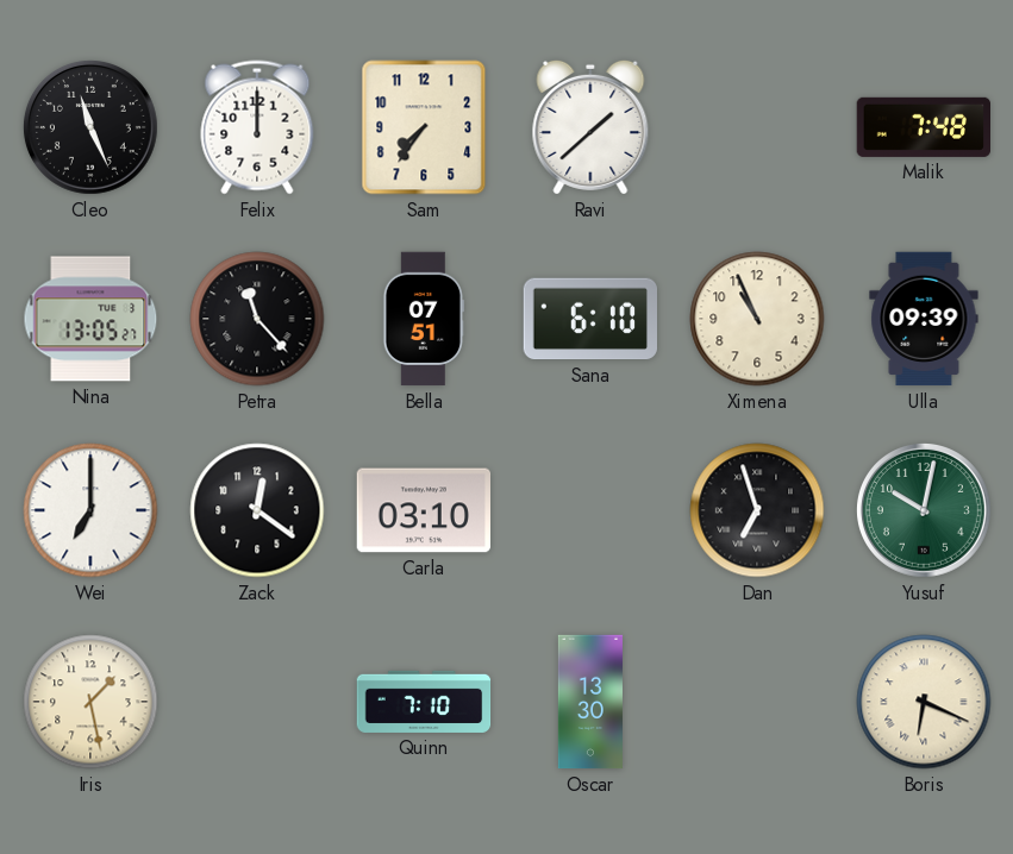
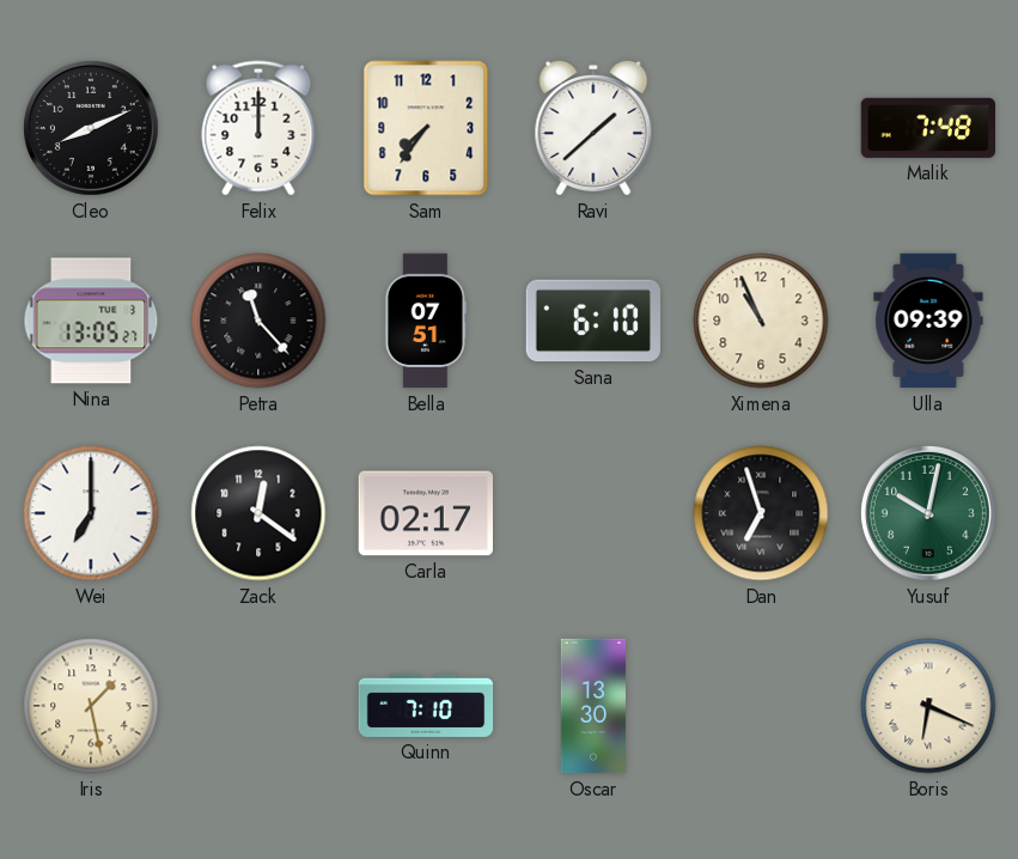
Cleo: 11:26 -> 8:11
Carla: 03:10 -> 02:17
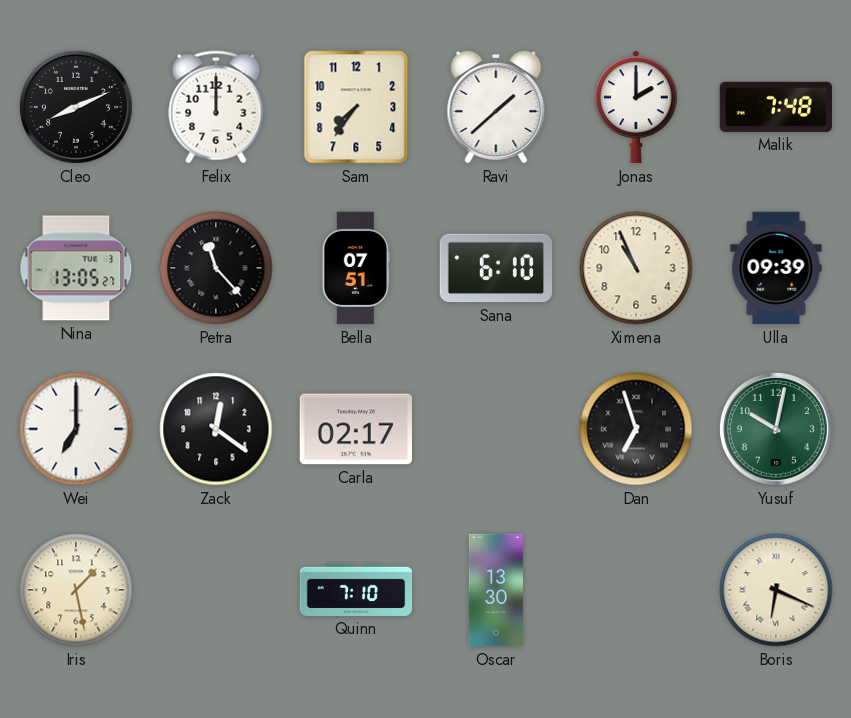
Jonas: none -> 2:00
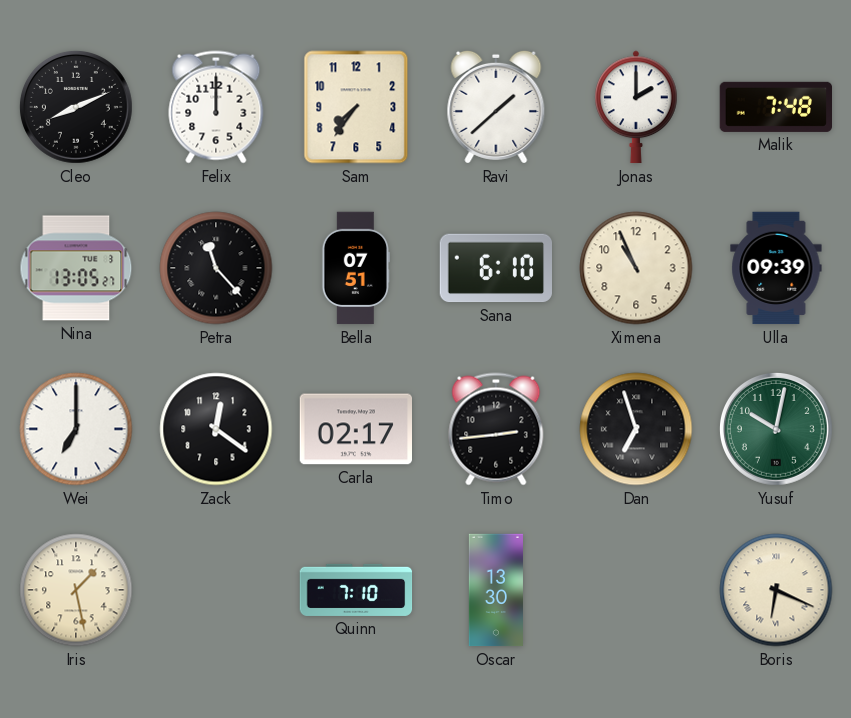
Timo: none -> 2:44
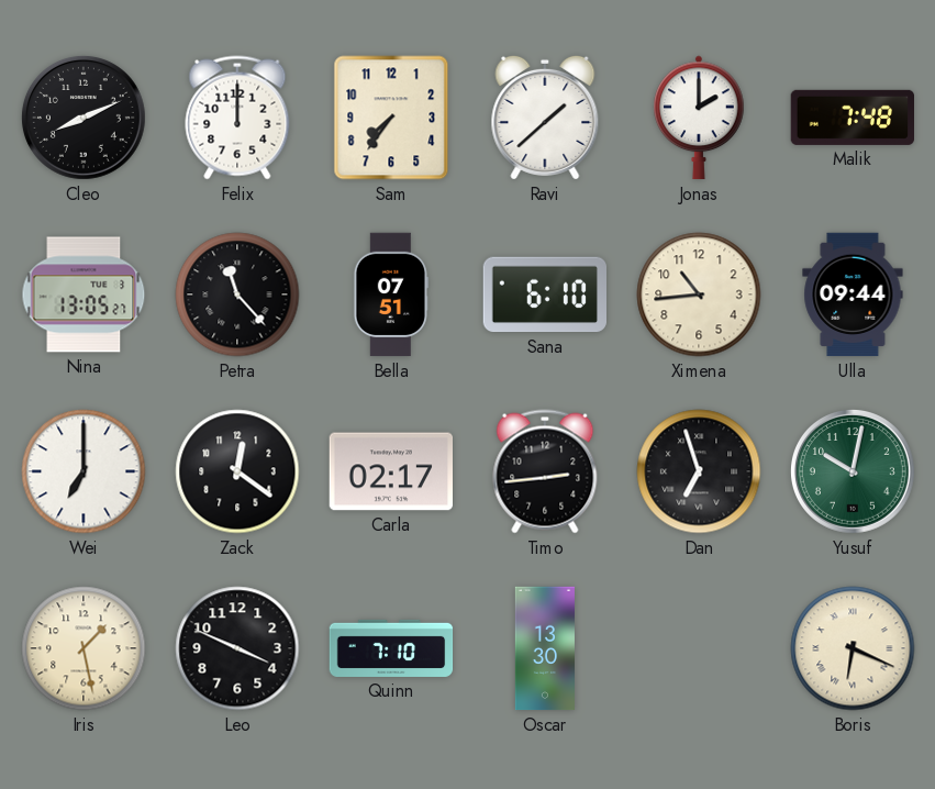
Ximena: 10:56 -> 10:44
Ulla: 09:39 -> 09:44
Leo: none -> 3:49
